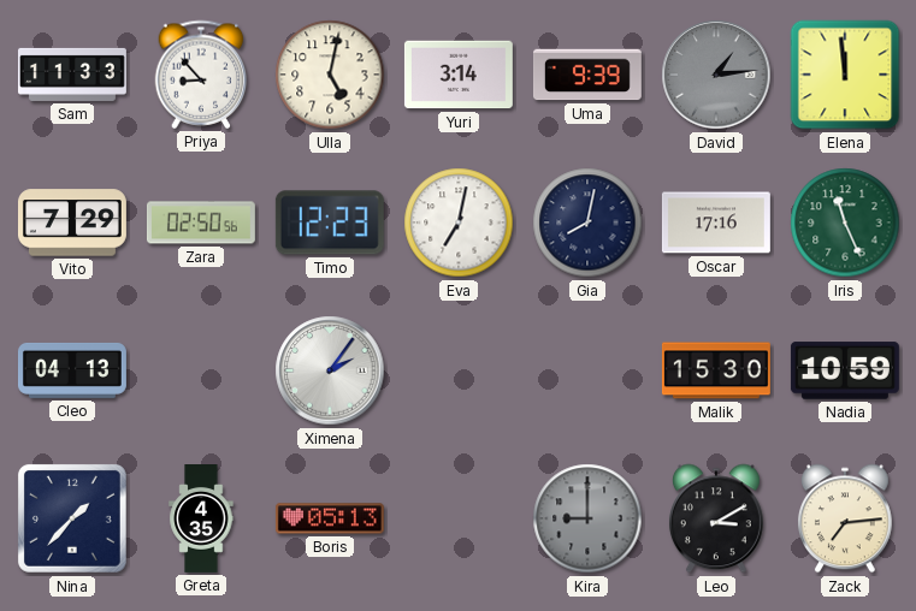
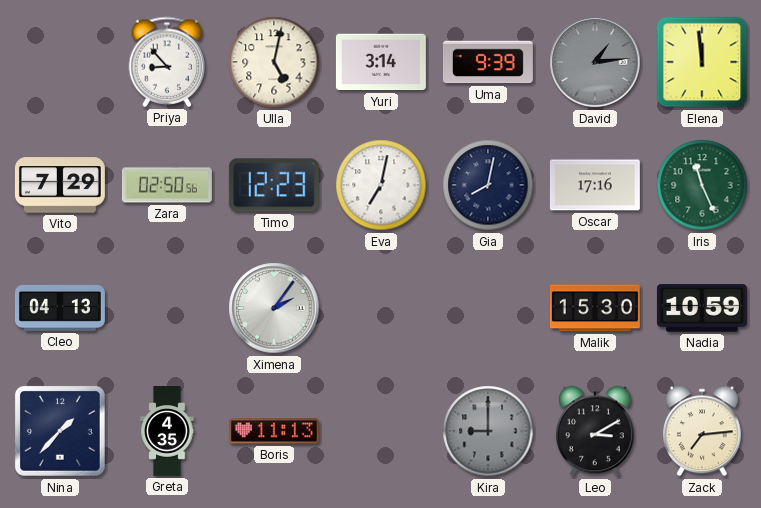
Sam: 11:33 -> none
Boris: 05:13 -> 11:13
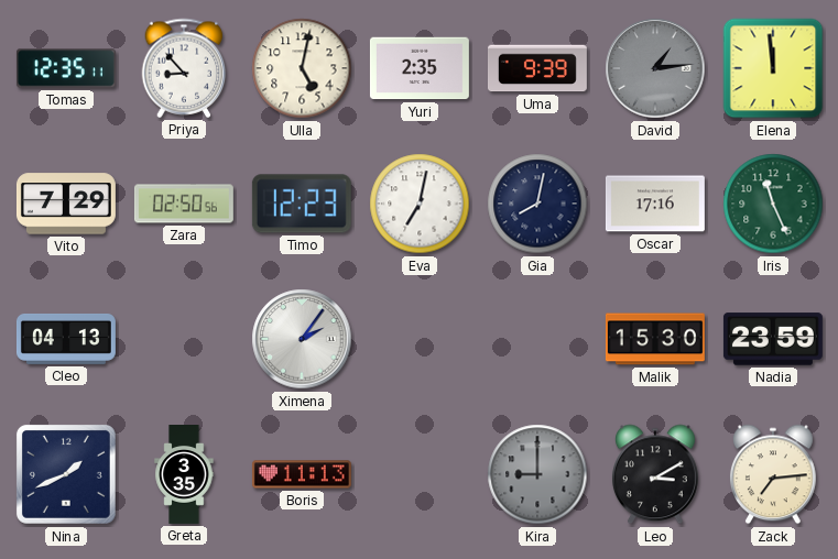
Tomas: none -> 12:35
Yuri: 3:14 -> 2:35
Nadia: 10:59 -> 23:59
Nina: 1:37 -> 1:41
Greta: 4:35 -> 3:35
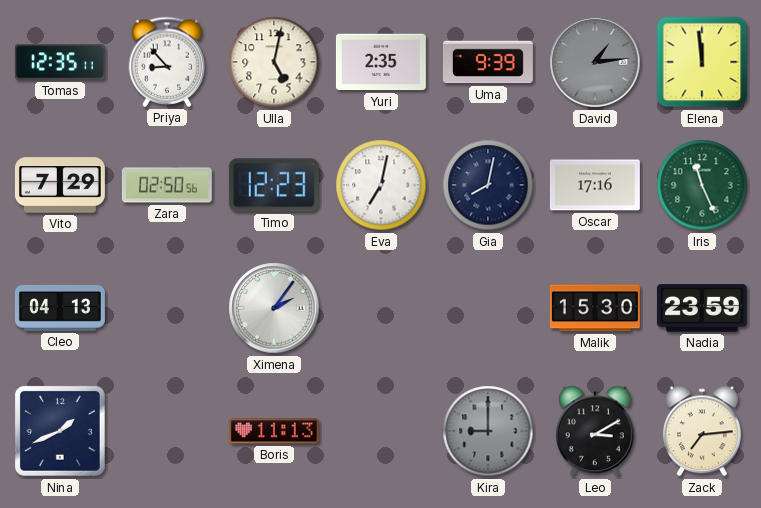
Greta: 3:35 -> none
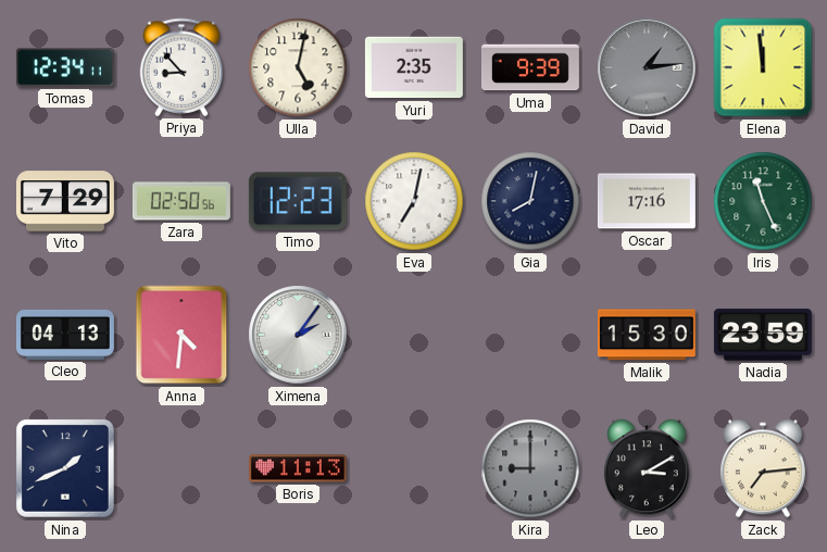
Tomas: 12:35 -> 12:34
Anna: none -> 4:31
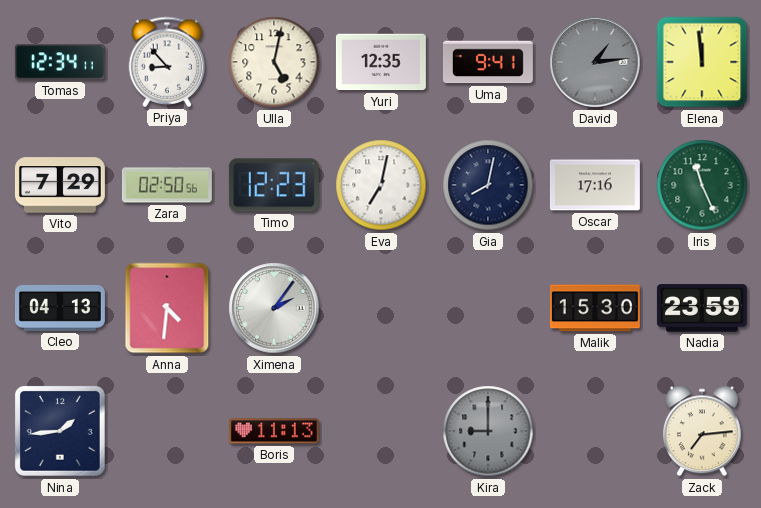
Yuri: 2:35 -> 12:35
Uma: 9:39 -> 9:41
Nina: 1:41 -> 1:44
Leo: 3:10 -> none
